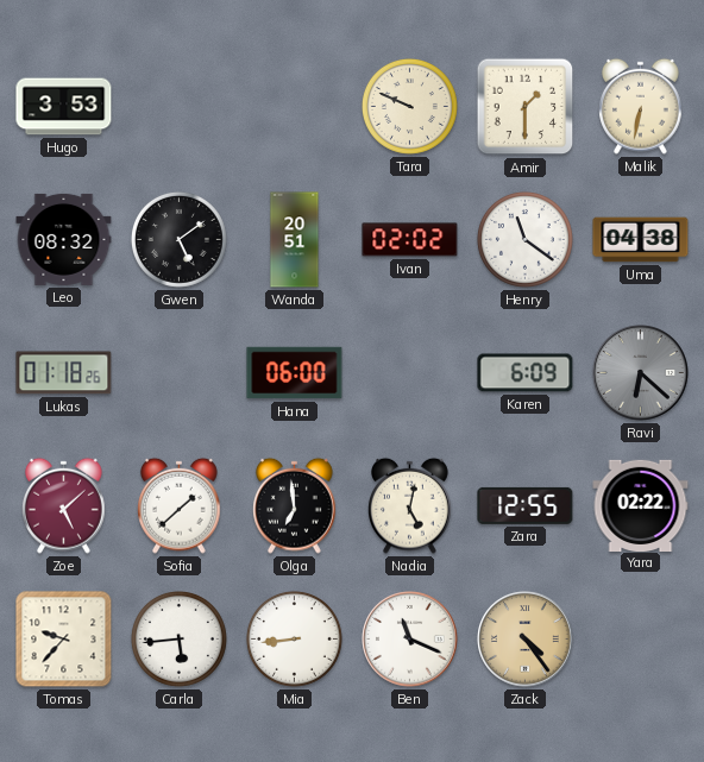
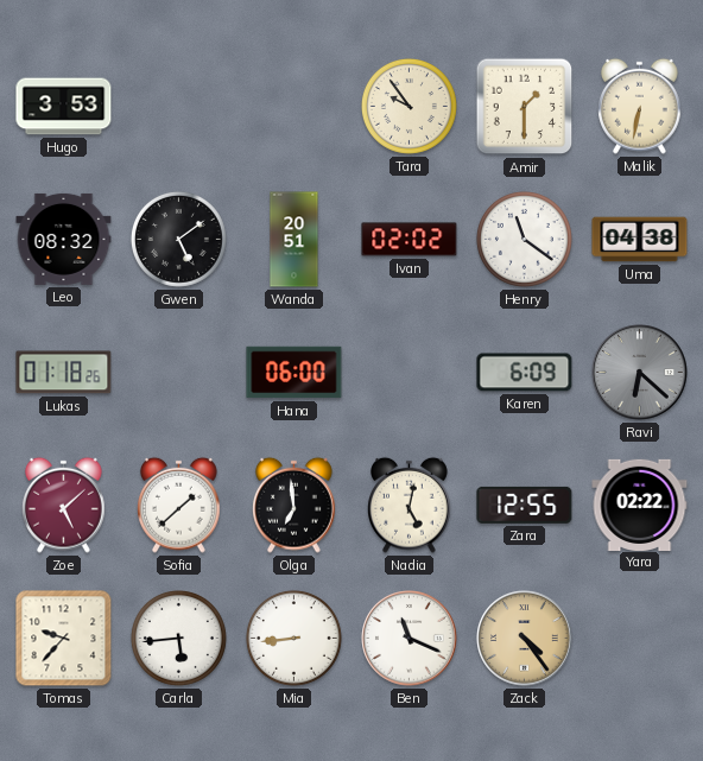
Tara: 9:49 -> 9:54
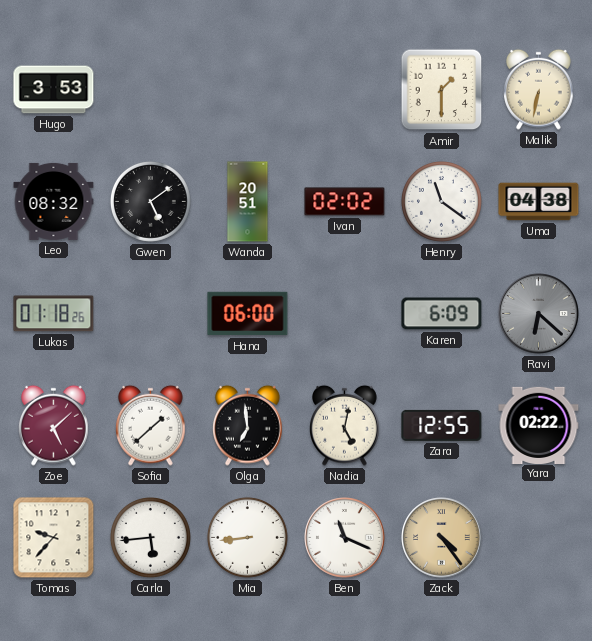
Tara: 9:54 -> none
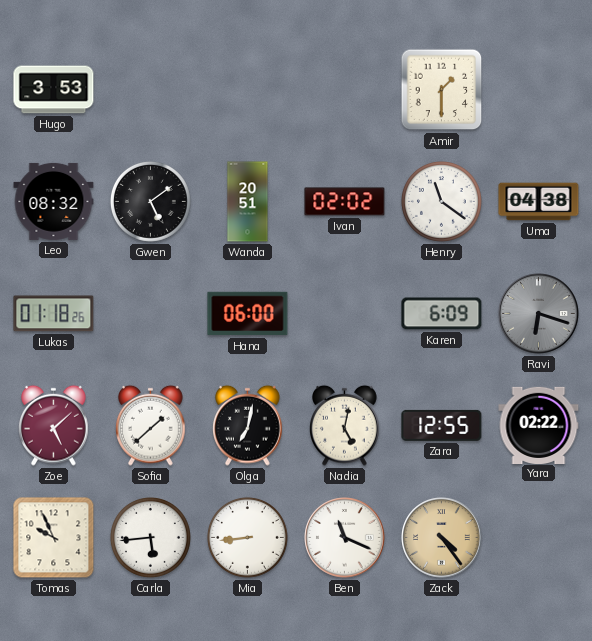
Malik: 6:32 -> none
Ravi: 6:22 -> 6:18
Olga: 6:59 -> 7:02
Tomas: 9:37 -> 9:56
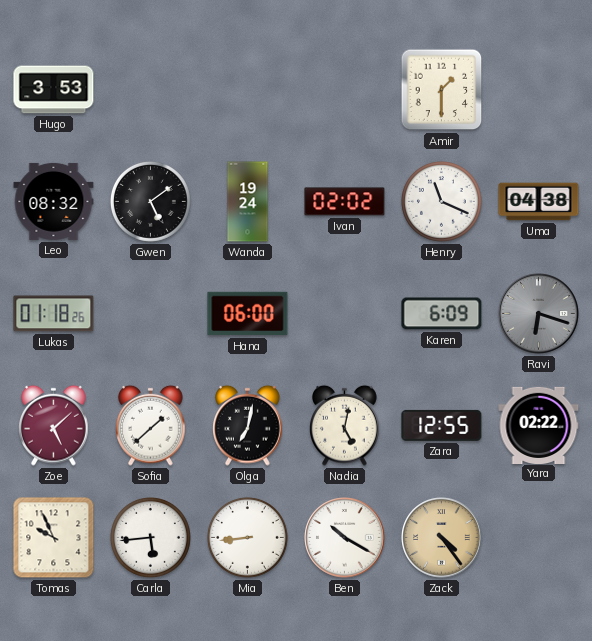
Wanda: 20:51 -> 19:24
Henry: 11:21 -> 11:19
Ben: 11:19 -> 10:20
